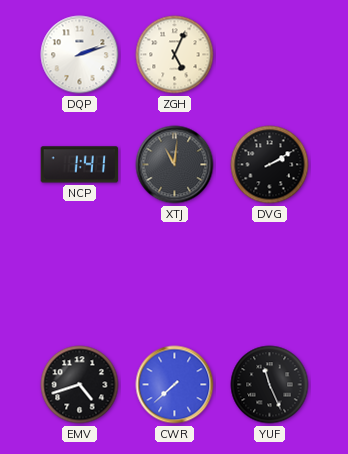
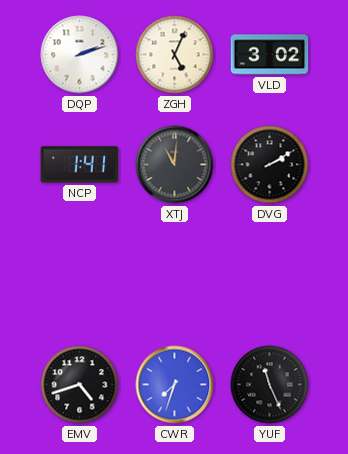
VLD: none -> 3:02
CWR: 7:38 -> 7:33
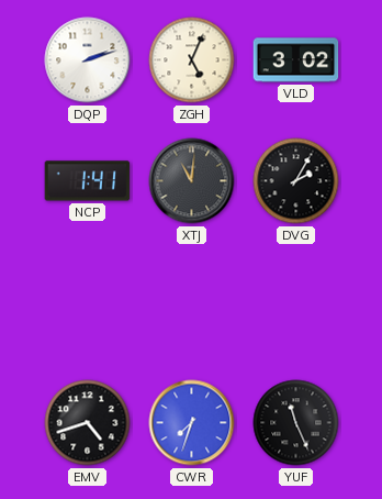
DVG: 2:10 -> 2:05
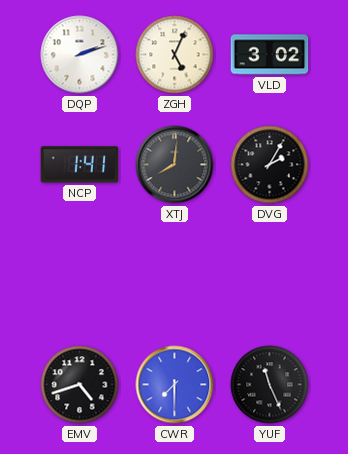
XTJ: 11:01 -> 8:01
CWR: 7:33 -> 7:30
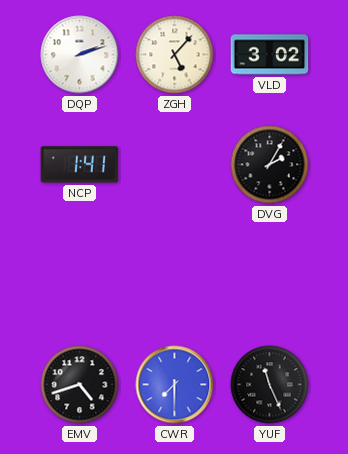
ZGH: 5:04 -> 5:07
XTJ: 8:01 -> none
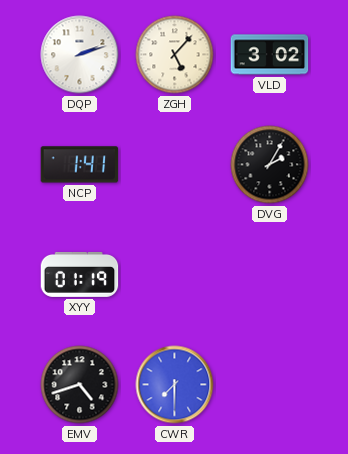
XYY: none -> 01:19
YUF: 11:26 -> none
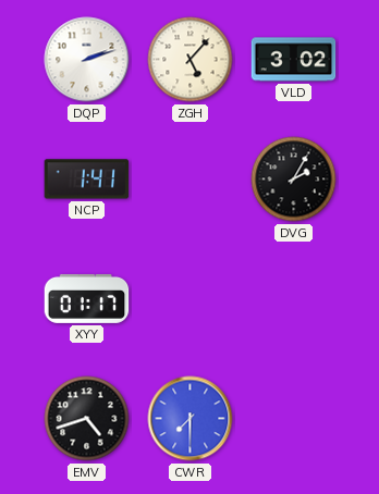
XYY: 01:19 -> 01:17
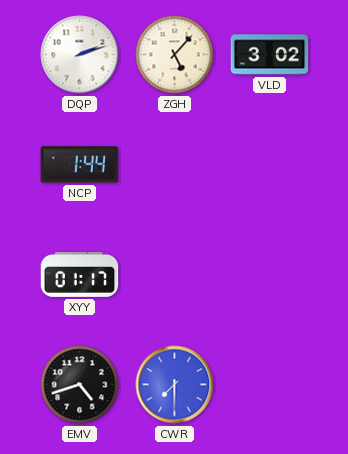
NCP: 1:41 -> 1:44
DVG: 2:05 -> none
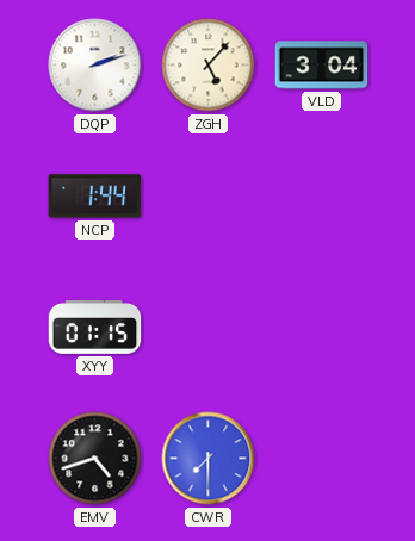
VLD: 3:02 -> 3:04
XYY: 01:17 -> 01:15
